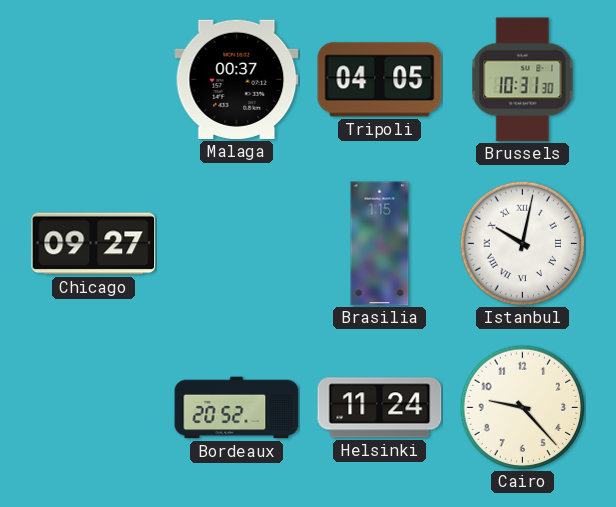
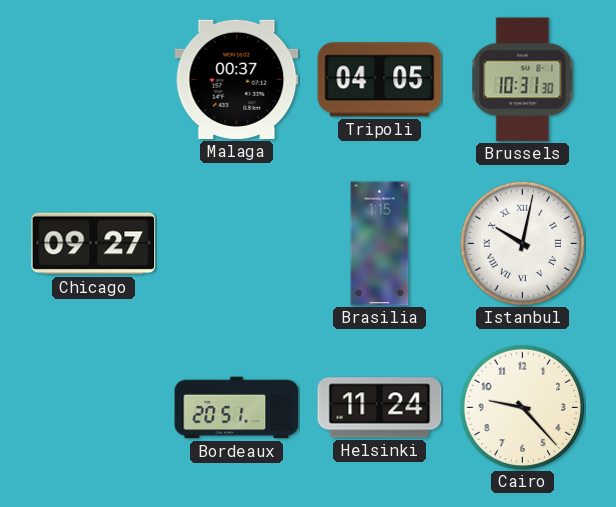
Bordeaux: 20:52 -> 20:51
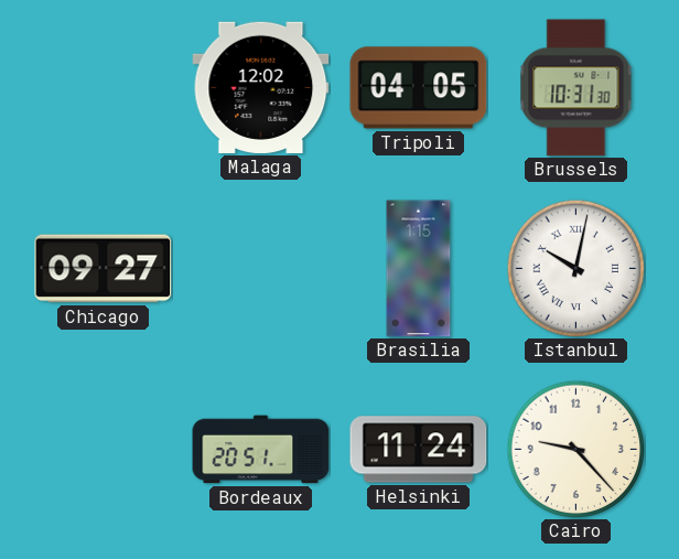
Malaga: 00:37 -> 12:02
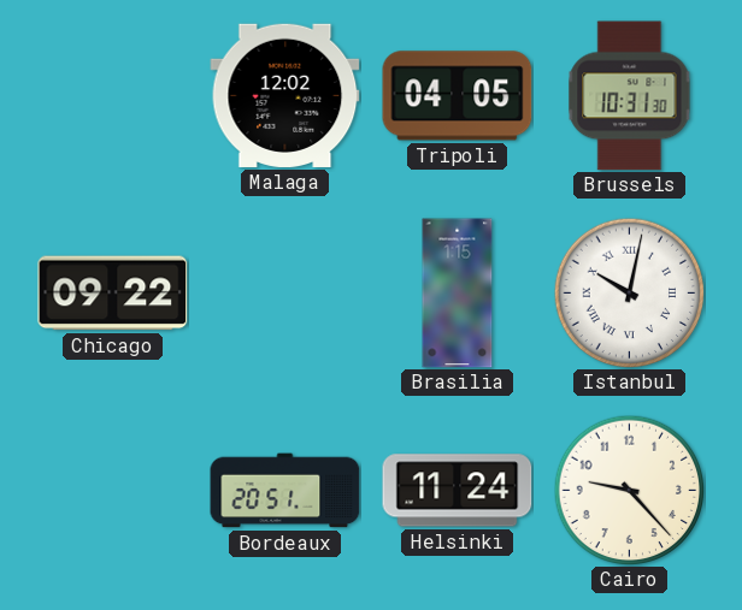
Chicago: 09:27 -> 09:22
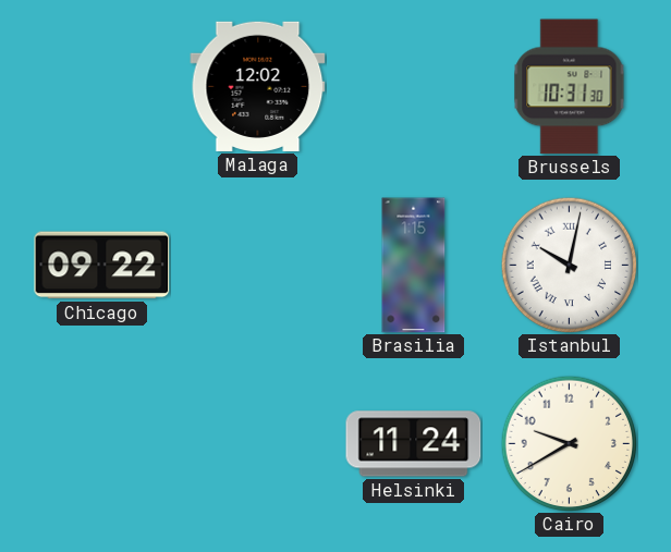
Tripoli: 04:05 -> none
Bordeaux: 20:51 -> none
Cairo: 9:23 -> 9:40
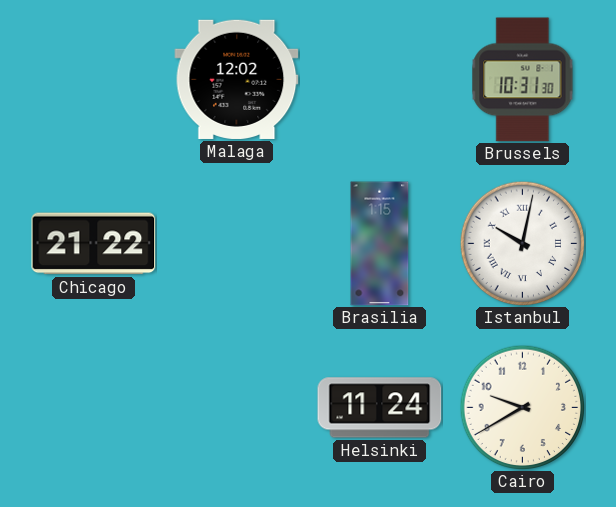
Chicago: 09:22 -> 21:22
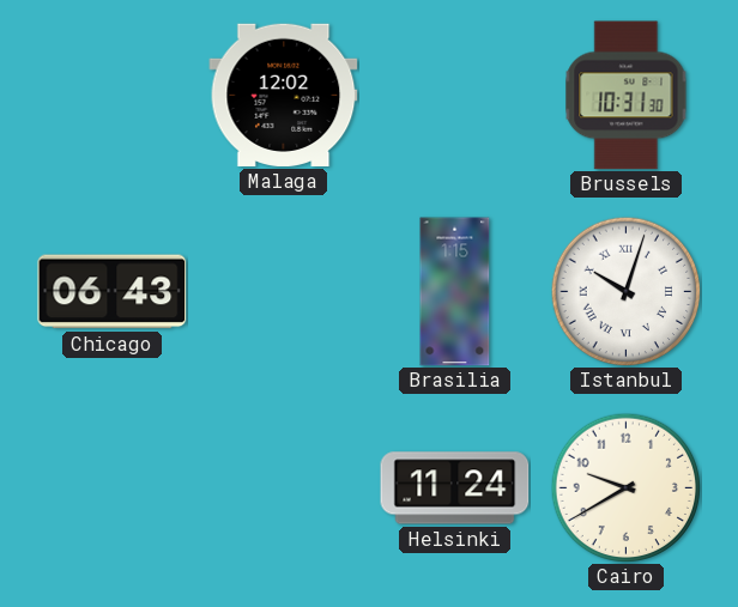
Chicago: 21:22 -> 06:43
Istanbul: 10:02 -> 10:03
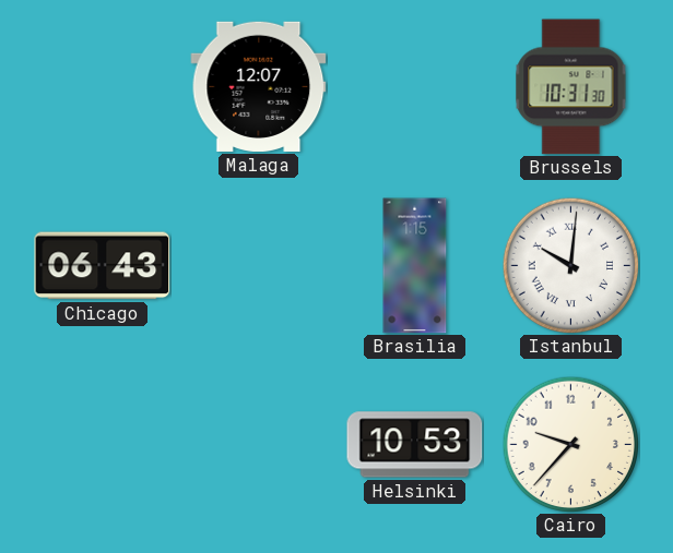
Malaga: 12:02 -> 12:07
Istanbul: 10:03 -> 10:01
Helsinki: 11:24 -> 10:53
Cairo: 9:40 -> 9:37
